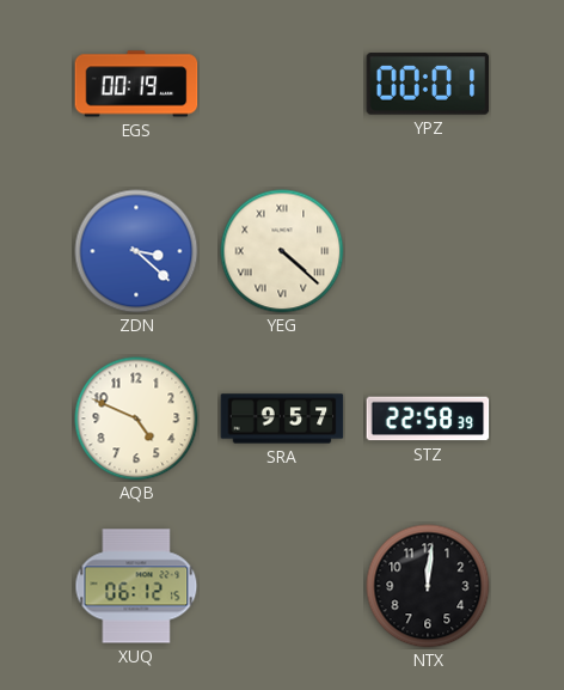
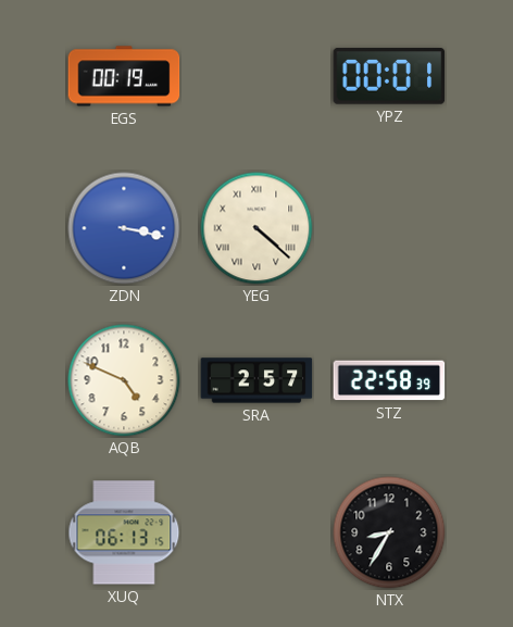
ZDN: 3:22 -> 3:17
SRA: 9:57 -> 2:57
XUQ: 06:12 -> 06:13
NTX: 12:01 -> 8:35
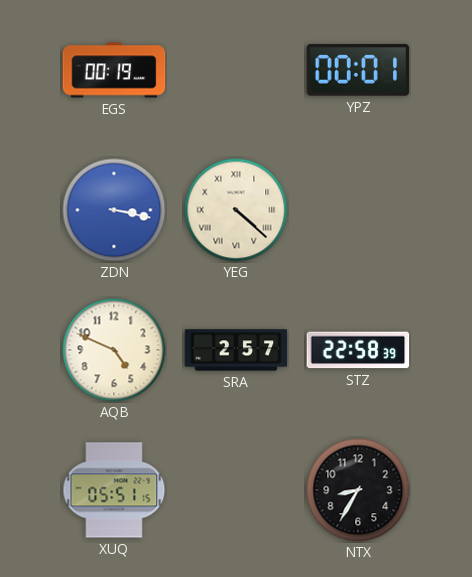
XUQ: 06:13 -> 05:51
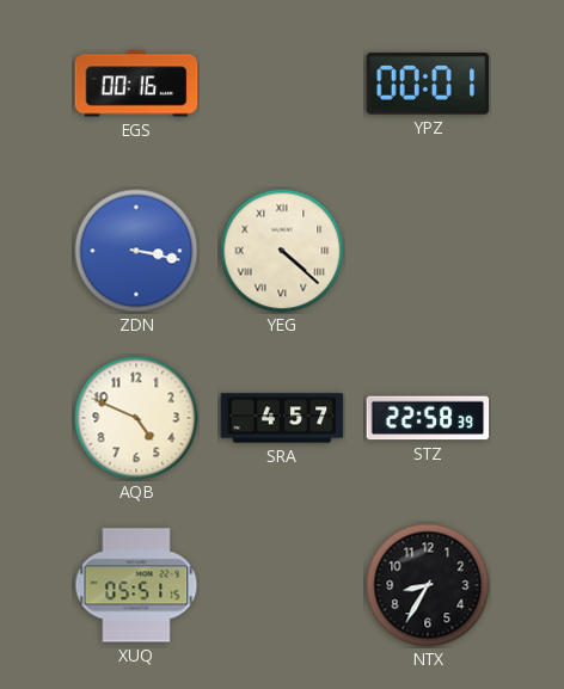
EGS: 00:19 -> 00:16
SRA: 2:57 -> 4:57
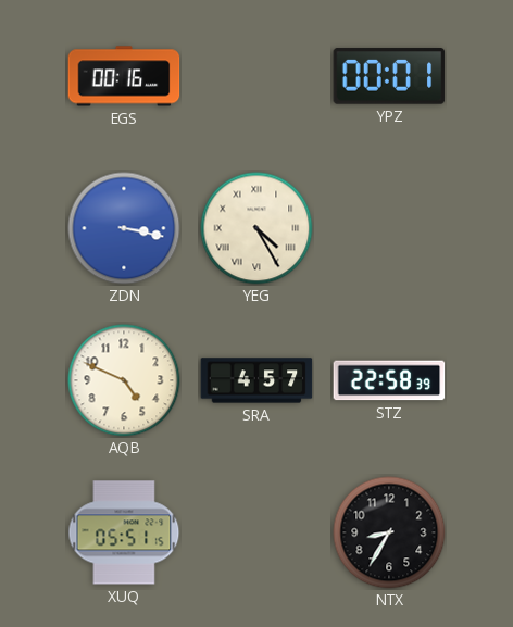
YEG: 4:22 -> 4:25
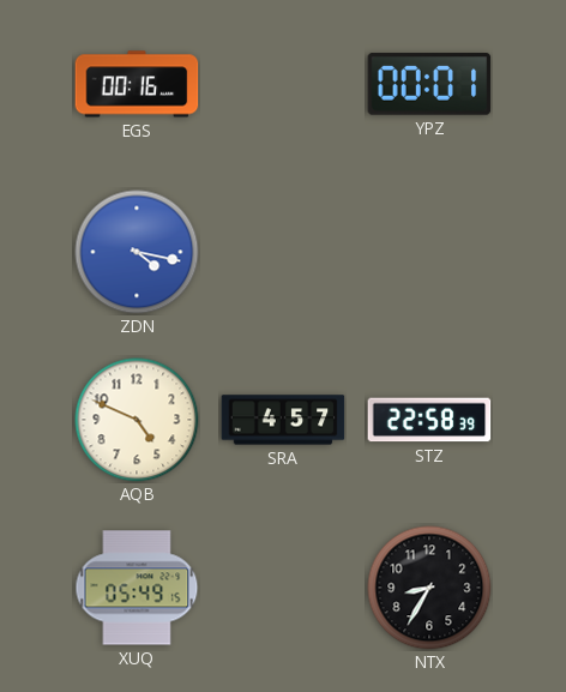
ZDN: 3:17 -> 4:17
YEG: 4:25 -> none
XUQ: 05:51 -> 05:49
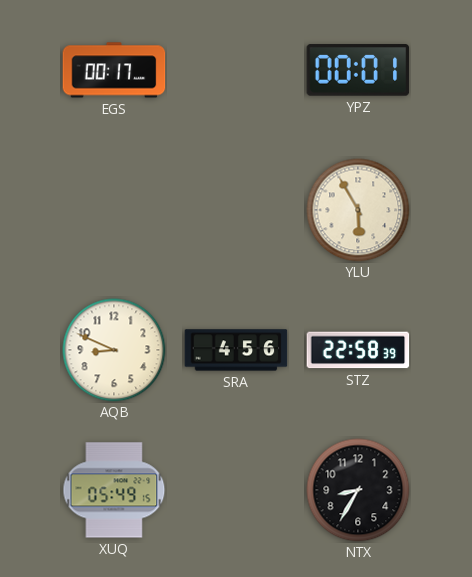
EGS: 00:16 -> 00:17
ZDN: 4:17 -> none
YLU: none -> 5:55
AQB: 4:49 -> 8:49
SRA: 4:57 -> 4:56
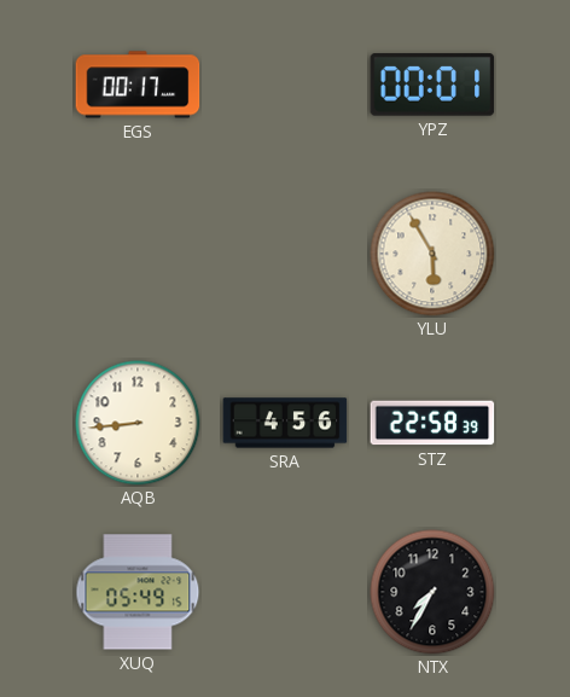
AQB: 8:49 -> 8:44
NTX: 8:35 -> 7:35
